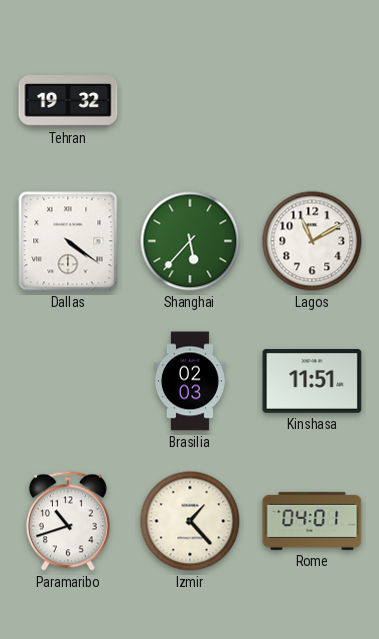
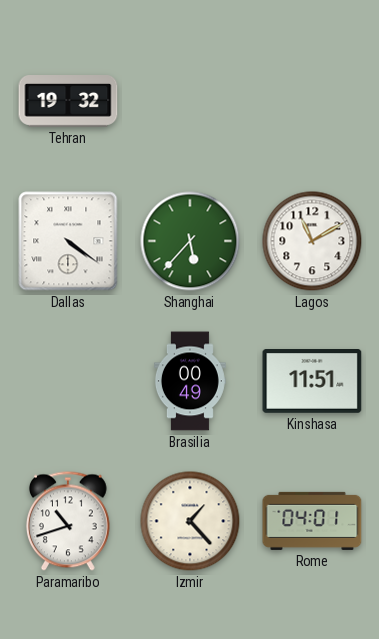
Brasilia: 02:03 -> 00:49
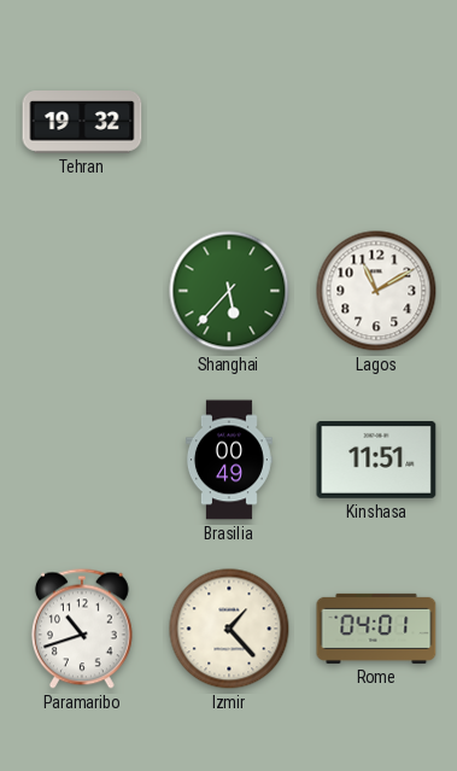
Dallas: 4:21 -> none
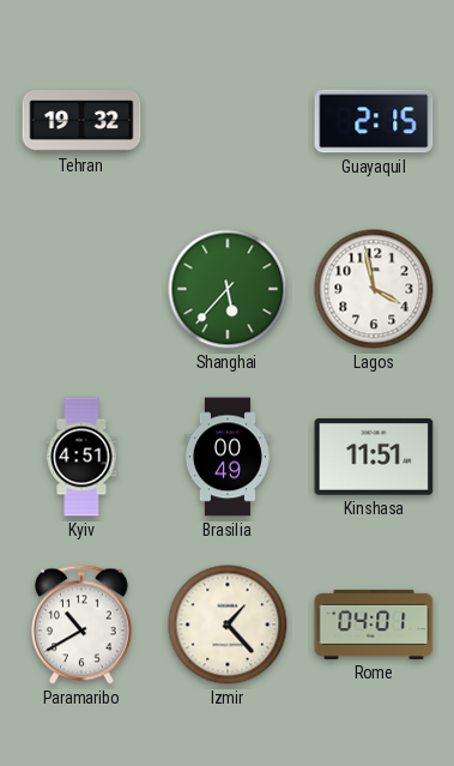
Guayaquil: none -> 2:15
Lagos: 11:10 -> 3:58
Kyiv: none -> 4:51
Paramaribo: 10:42 -> 10:40
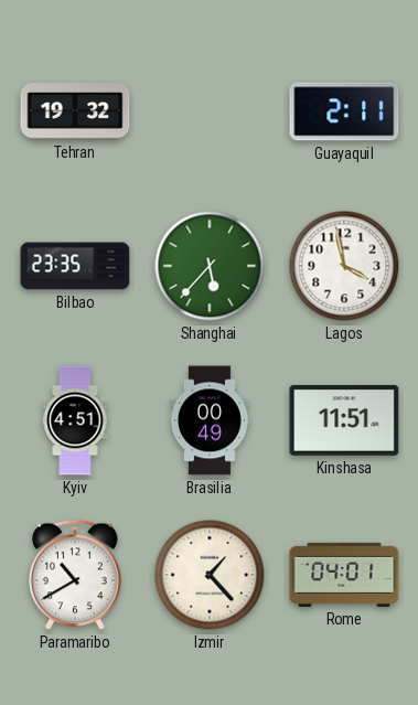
Guayaquil: 2:15 -> 2:11
Bilbao: none -> 23:35
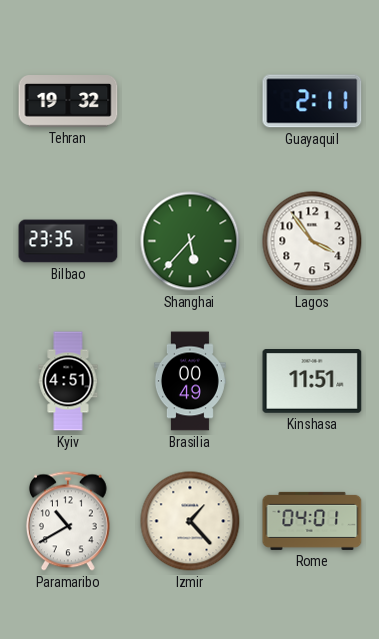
Lagos: 3:58 -> 3:54
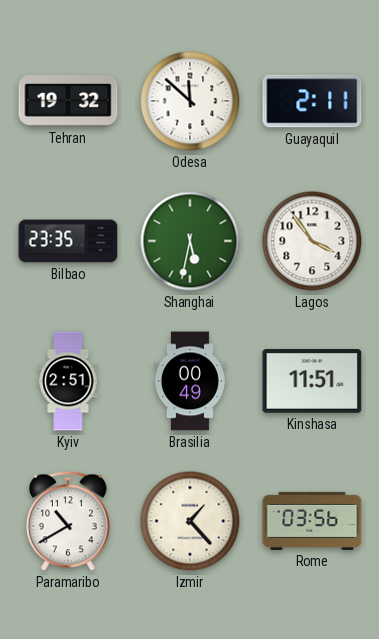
Odesa: none -> 11:52
Shanghai: 5:37 -> 5:32
Kyiv: 4:51 -> 2:51
Rome: 04:01 -> 03:56
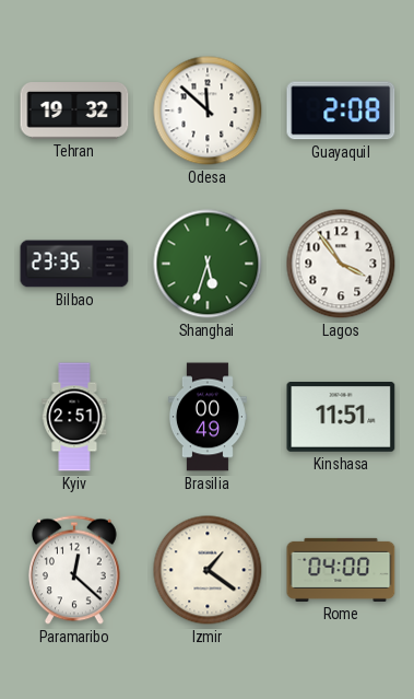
Guayaquil: 2:11 -> 2:08
Shanghai: 5:32 -> 5:33
Paramaribo: 10:40 -> 12:22
Izmir: 1:23 -> 1:21
Rome: 03:56 -> 04:00
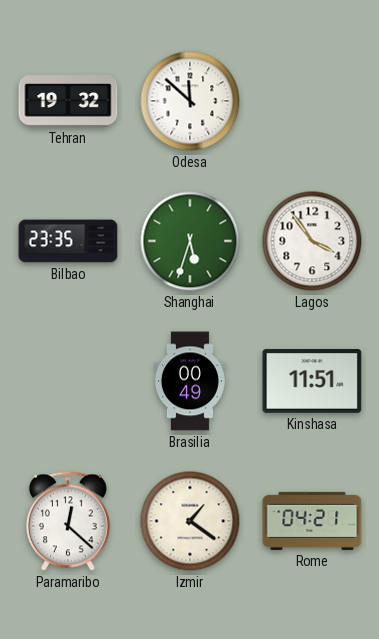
Guayaquil: 2:08 -> none
Kyiv: 2:51 -> none
Rome: 04:00 -> 04:21
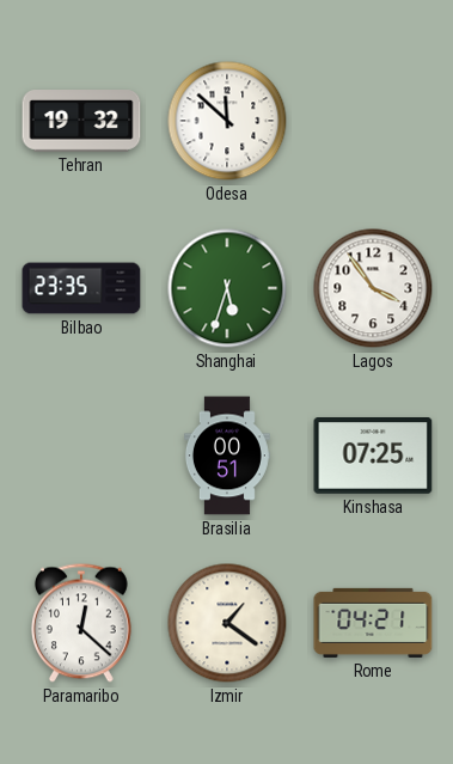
Brasilia: 00:49 -> 00:51
Kinshasa: 11:51 -> 07:25
